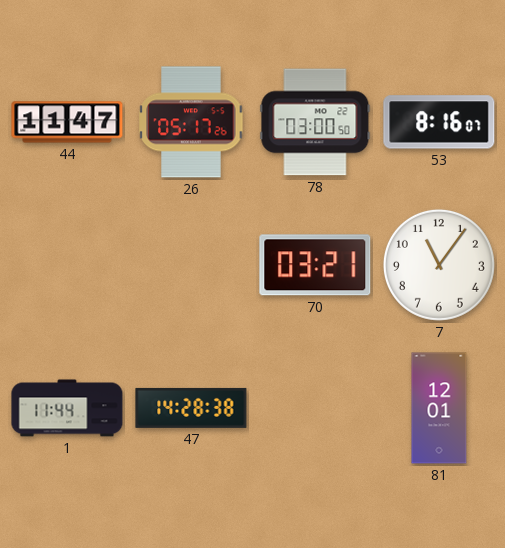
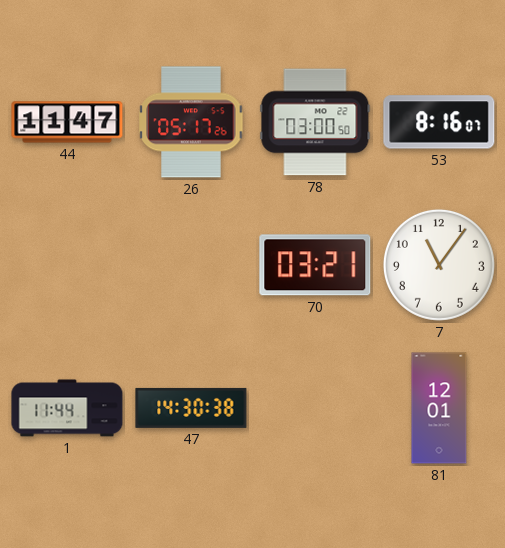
47: 14:28 -> 14:30
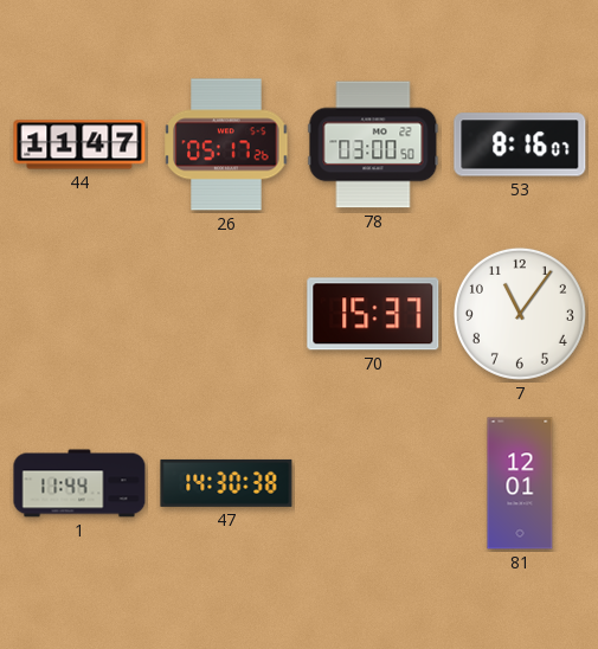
70: 03:21 -> 15:37
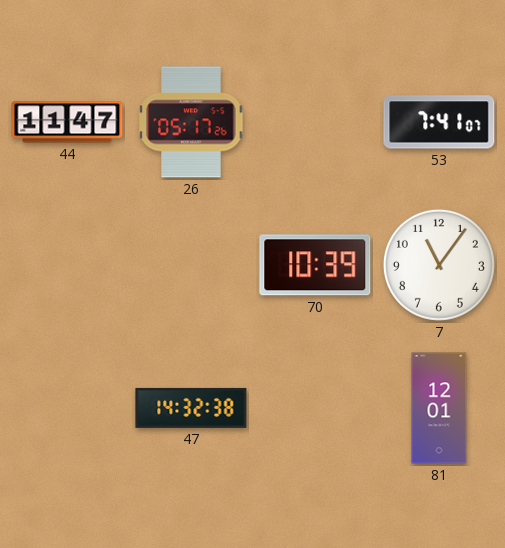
78: 03:00 -> none
53: 8:16 -> 7:41
70: 15:37 -> 10:39
1: 11:44 -> none
47: 14:30 -> 14:32
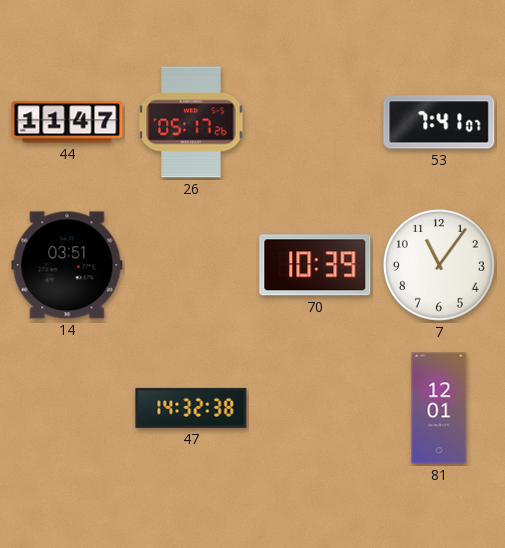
14: none -> 03:51
